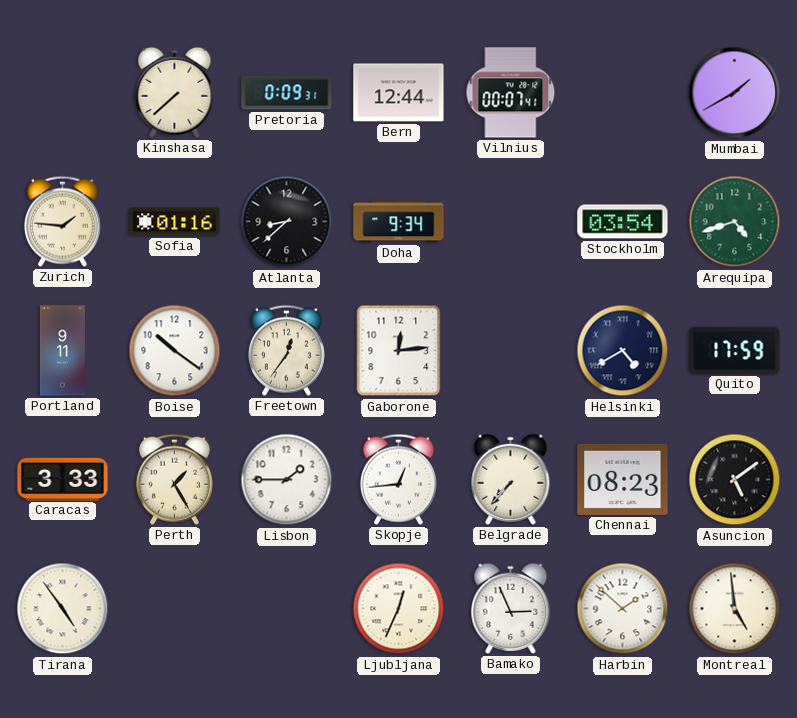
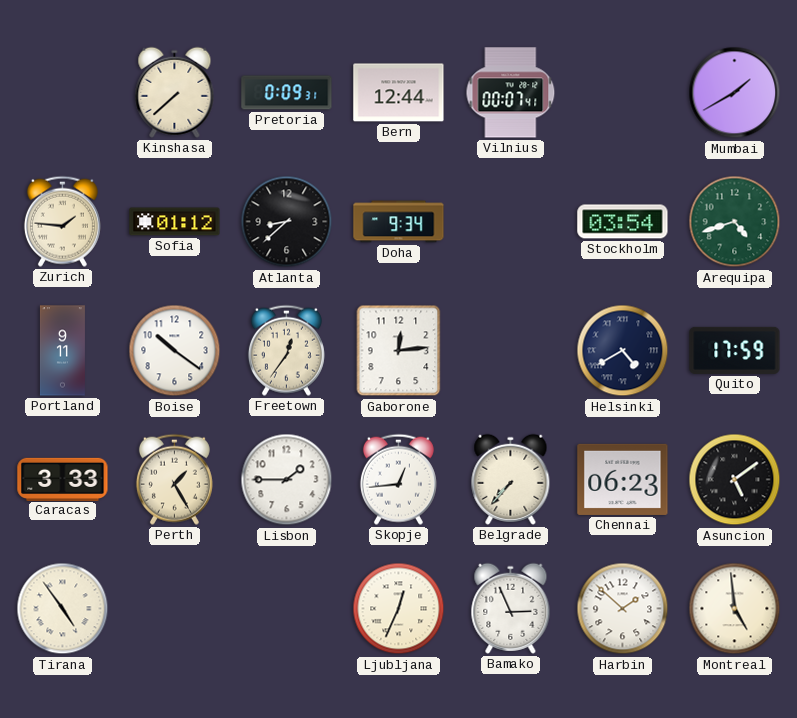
Sofia: 01:16 -> 01:12
Chennai: 08:23 -> 06:23
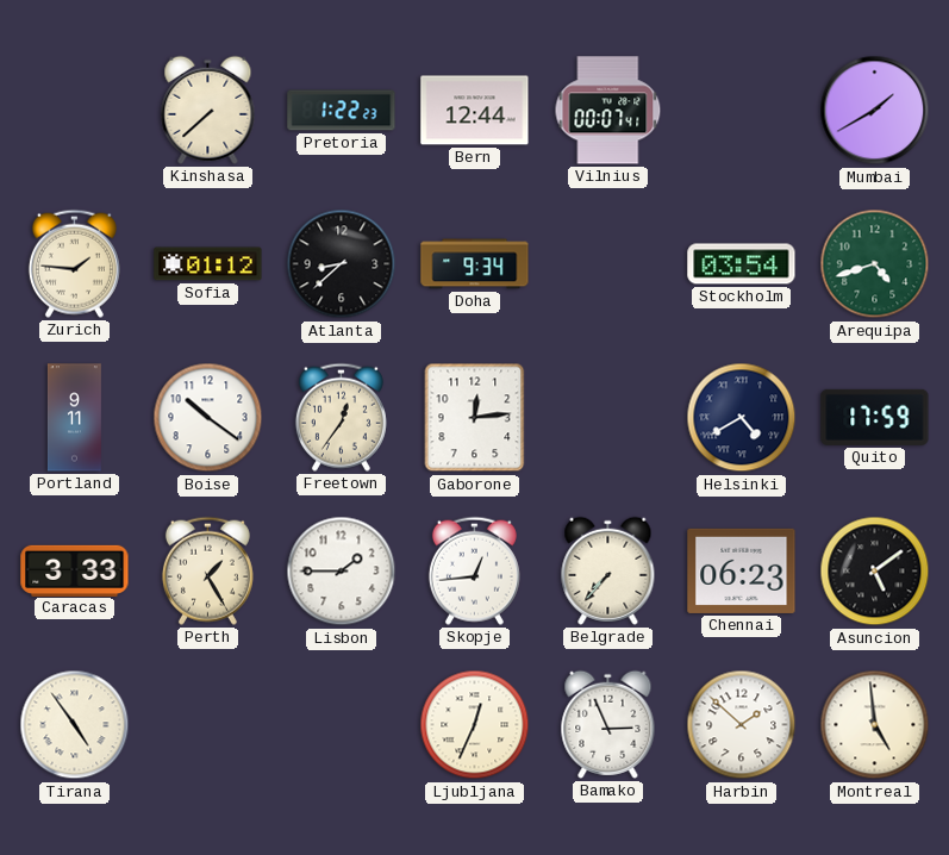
Pretoria: 0:09 -> 1:22
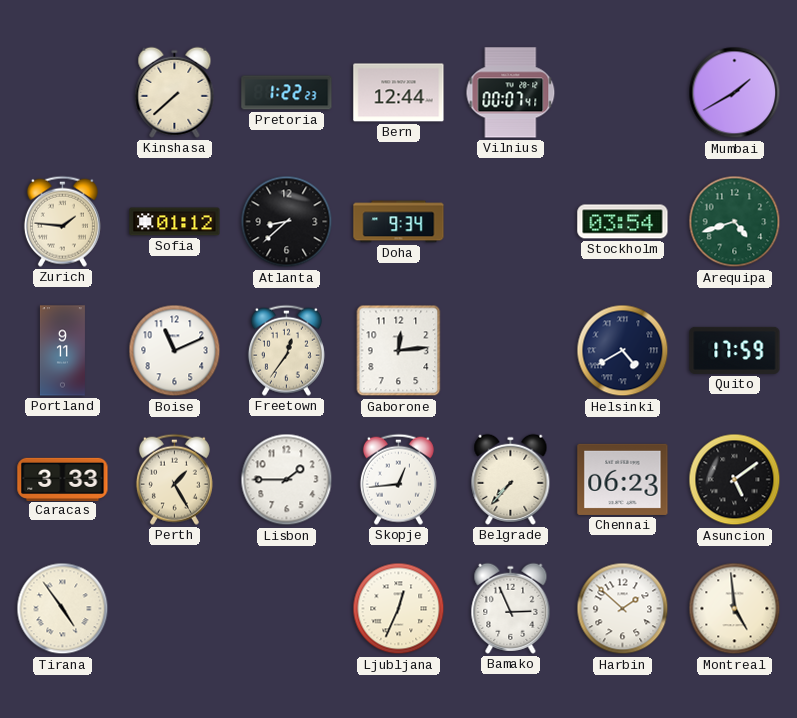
Boise: 10:21 -> 11:11
